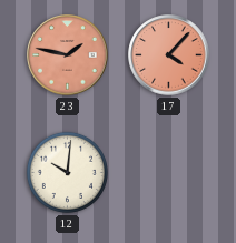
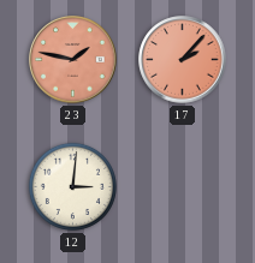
17: 4:07 -> 2:07
12: 10:01 -> 3:01
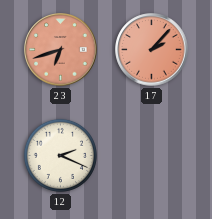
23: 1:47 -> 6:42
12: 3:01 -> 2:19
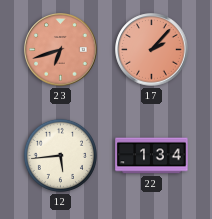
12: 2:19 -> 5:44
22: none -> 1:34
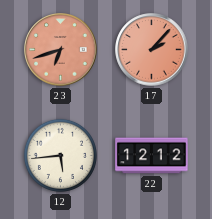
22: 1:34 -> 12:12
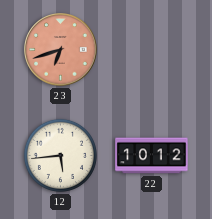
17: 2:07 -> none
22: 12:12 -> 10:12
